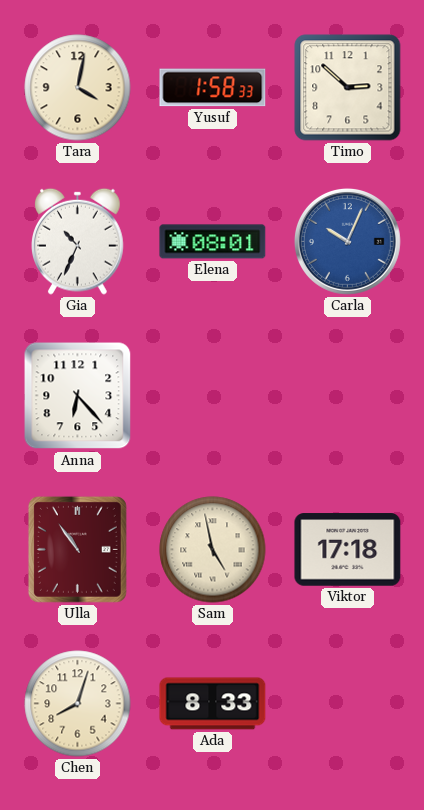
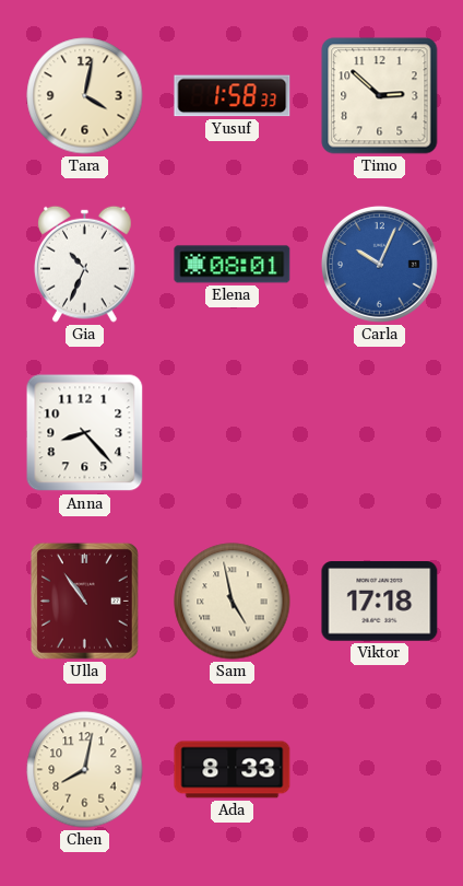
Anna: 6:23 -> 8:23
Chen: 8:03 -> 8:02
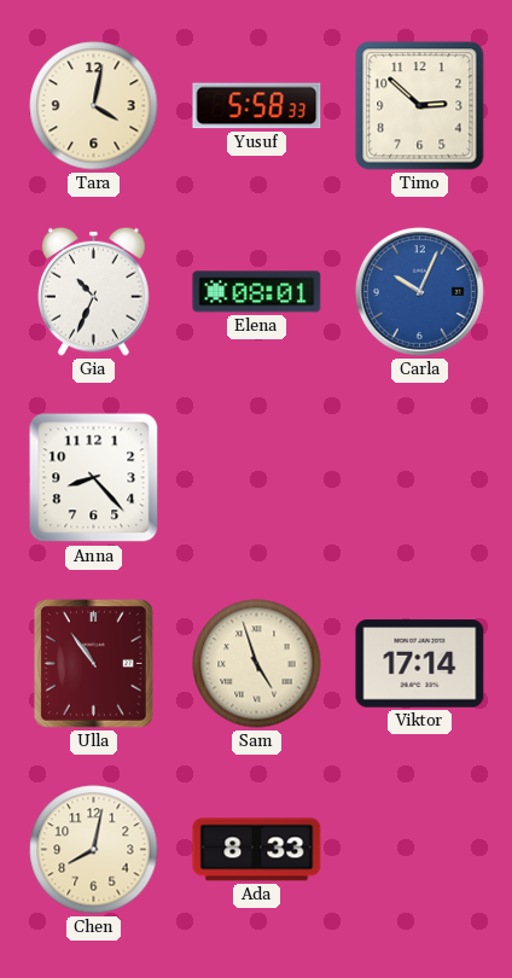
Yusuf: 1:58 -> 5:58
Sam: 4:58 -> 4:57
Viktor: 17:18 -> 17:14
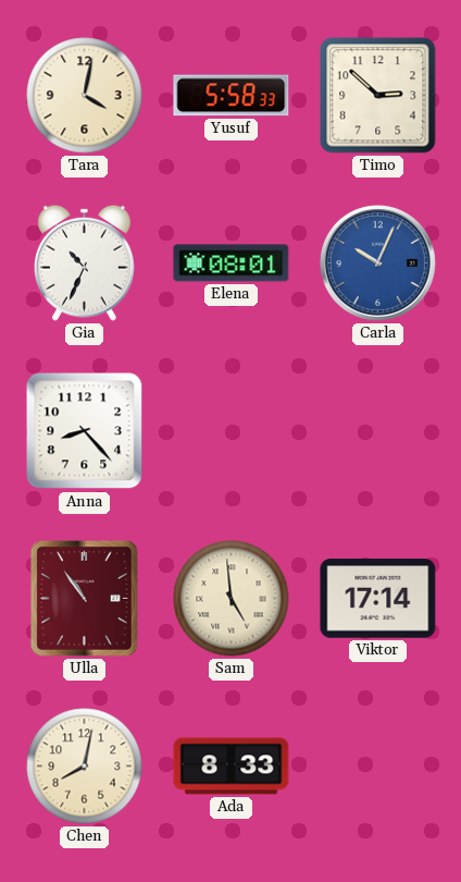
Sam: 4:57 -> 4:59
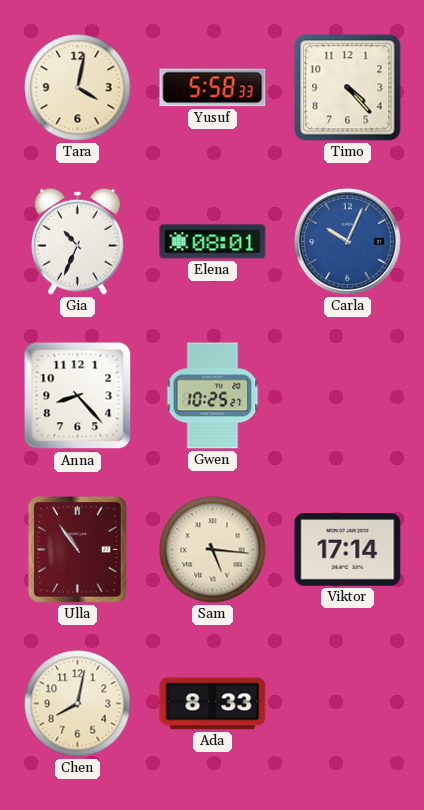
Timo: 2:52 -> 4:23
Gwen: none -> 10:25
Sam: 4:59 -> 5:16
